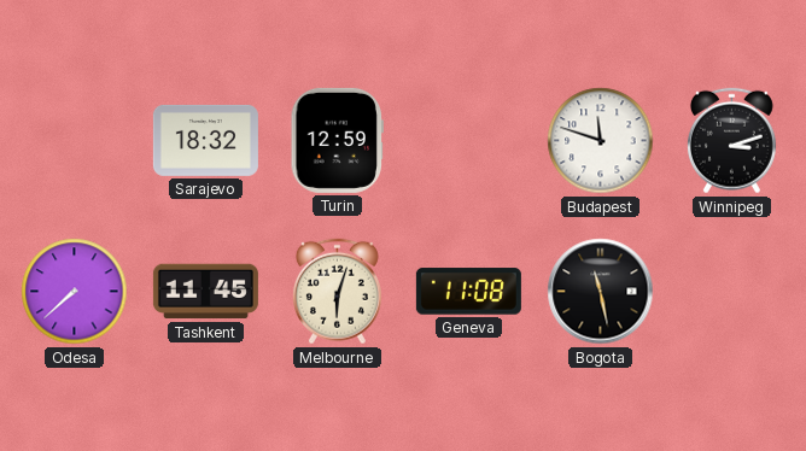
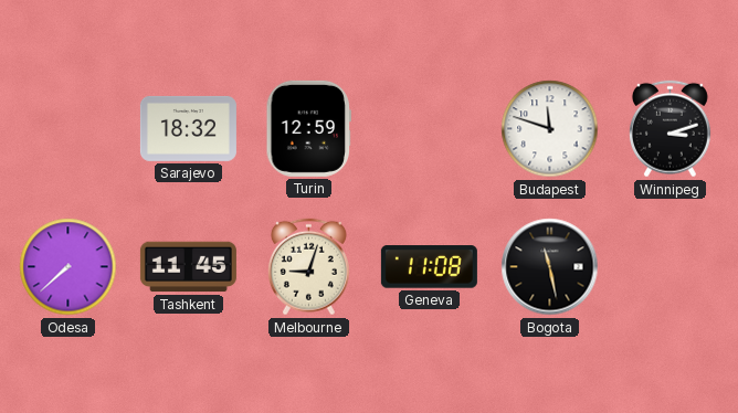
Melbourne: 6:03 -> 9:03
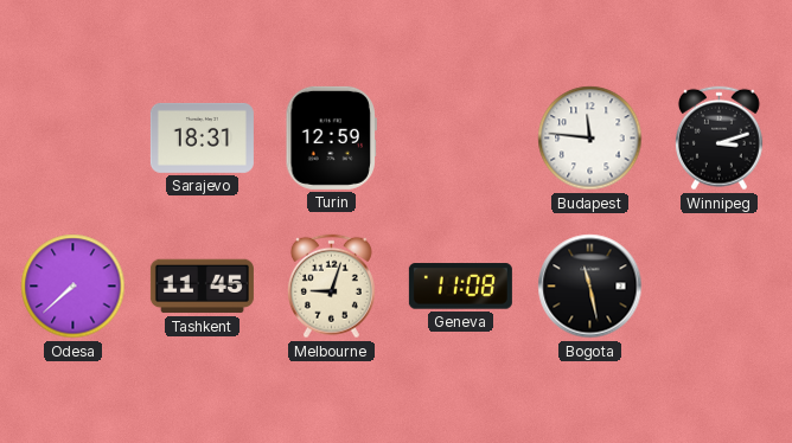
Sarajevo: 18:32 -> 18:31
Budapest: 11:48 -> 11:46
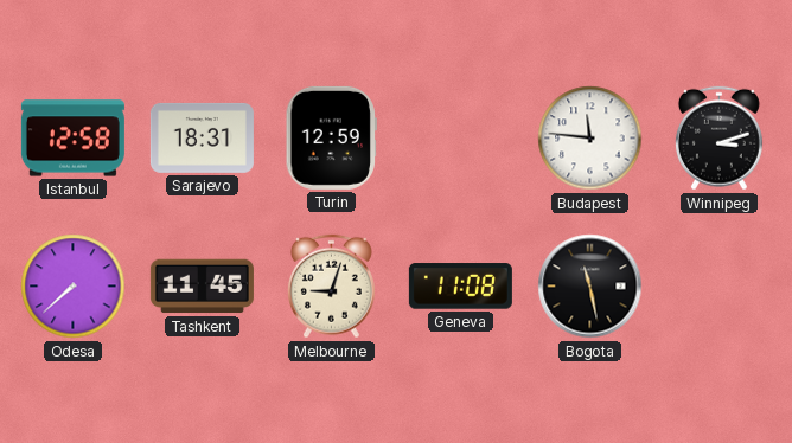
Istanbul: none -> 12:58
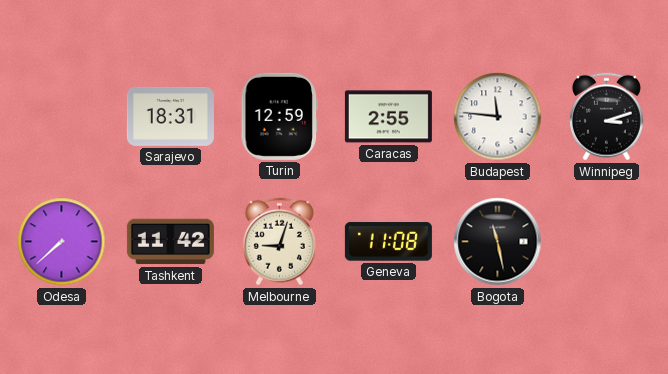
Istanbul: 12:58 -> none
Caracas: none -> 2:55
Tashkent: 11:45 -> 11:42
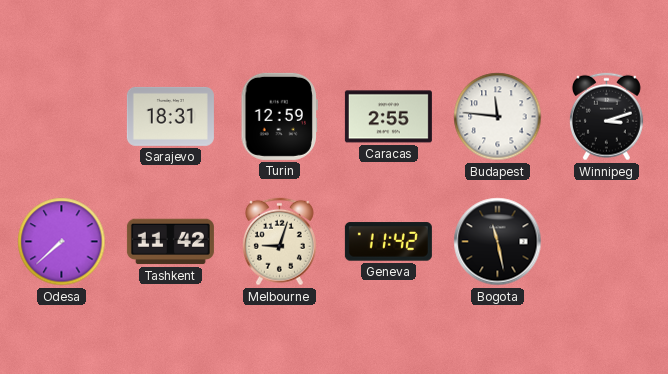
Geneva: 11:08 -> 11:42
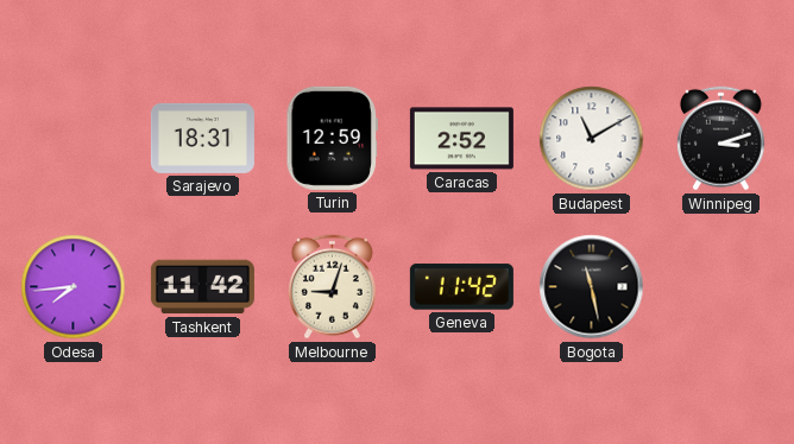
Caracas: 2:55 -> 2:52
Budapest: 11:46 -> 11:10
Odesa: 7:38 -> 7:44
